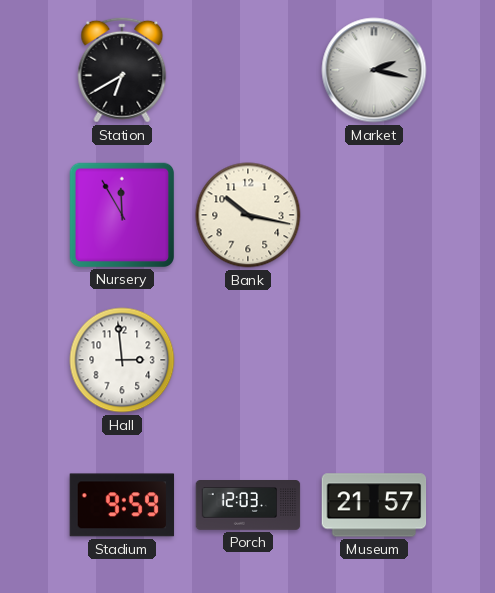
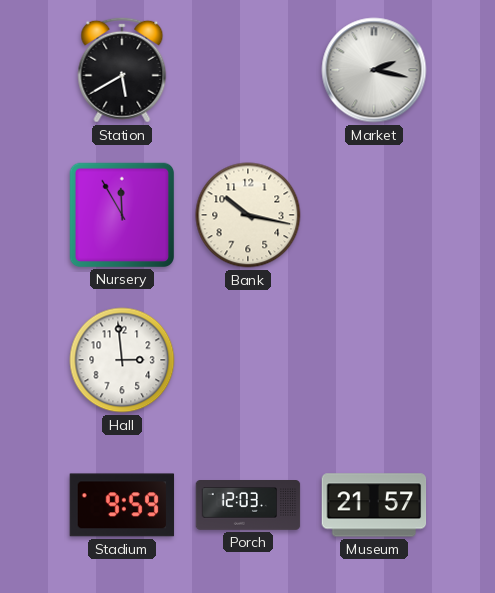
Station: 6:40 -> 5:40
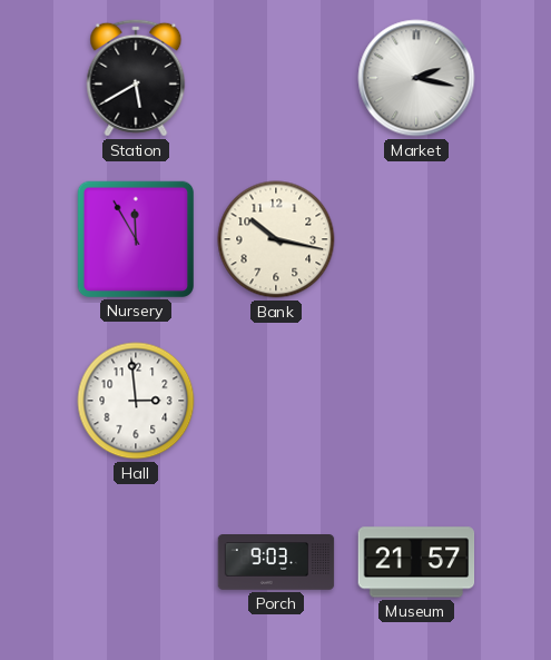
Stadium: 9:59 -> none
Porch: 12:03 -> 9:03
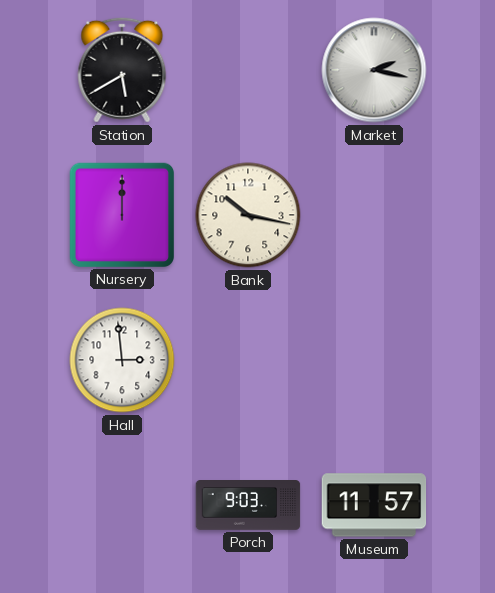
Nursery: 11:55 -> 12:00
Museum: 21:57 -> 11:57
